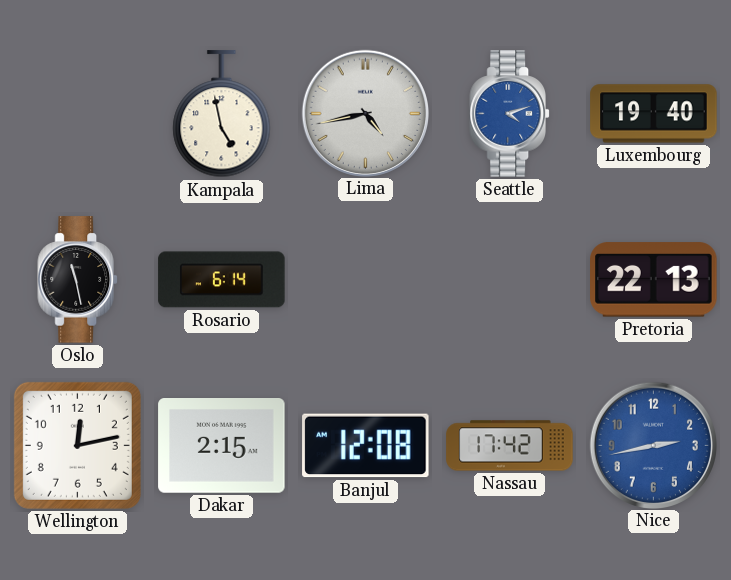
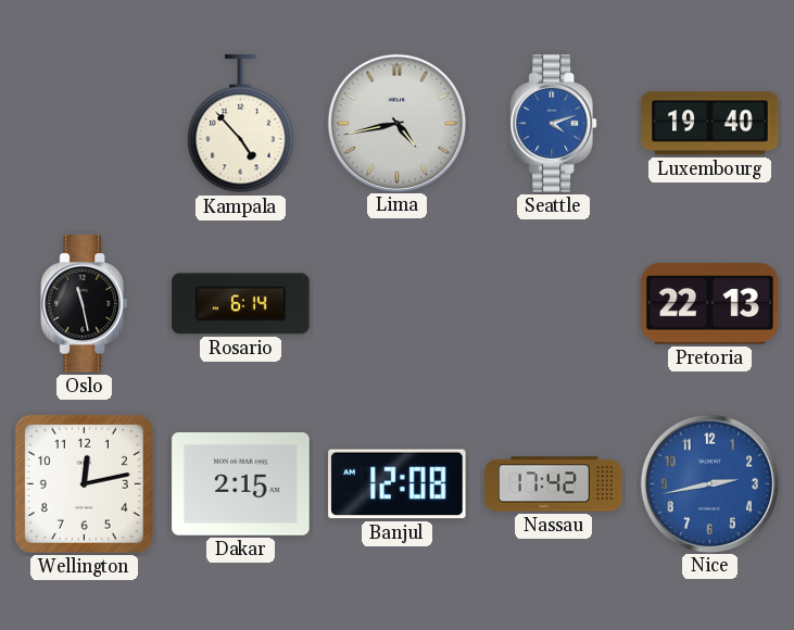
Kampala: 4:58 -> 4:53
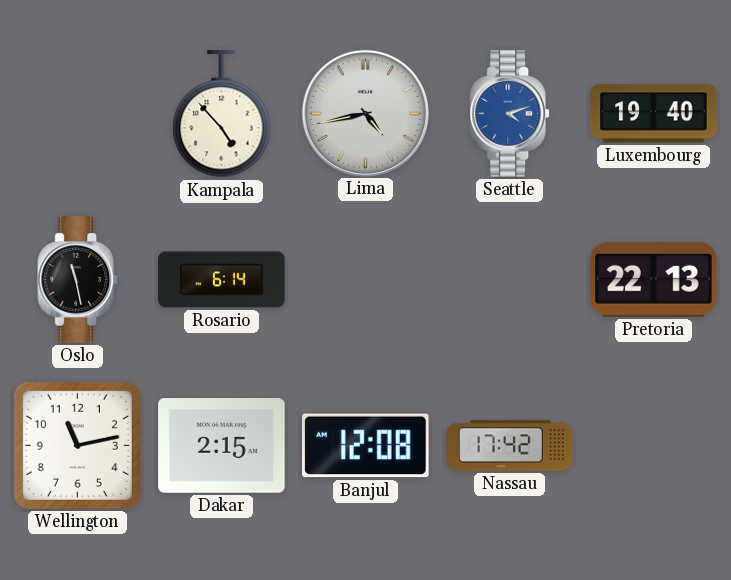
Wellington: 12:13 -> 11:13
Nice: 2:43 -> none
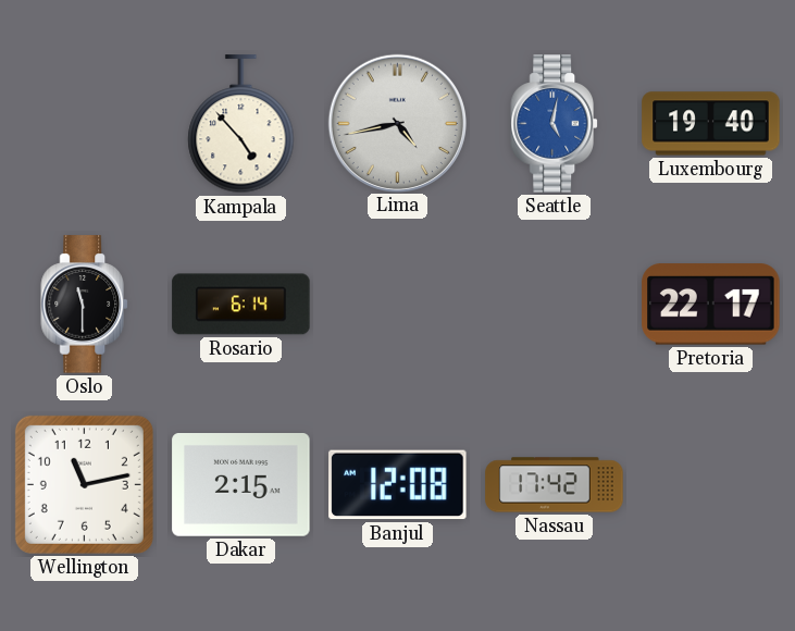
Seattle: 4:12 -> 5:02
Oslo: 11:28 -> 11:30
Pretoria: 22:13 -> 22:17
